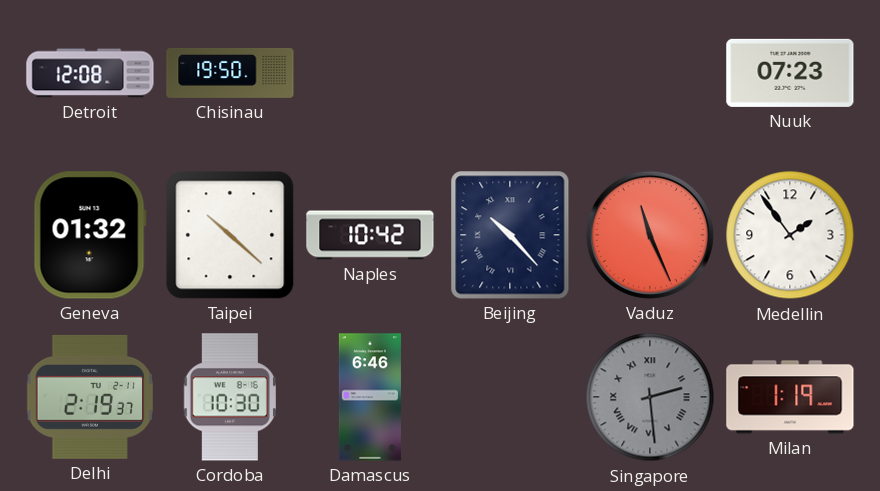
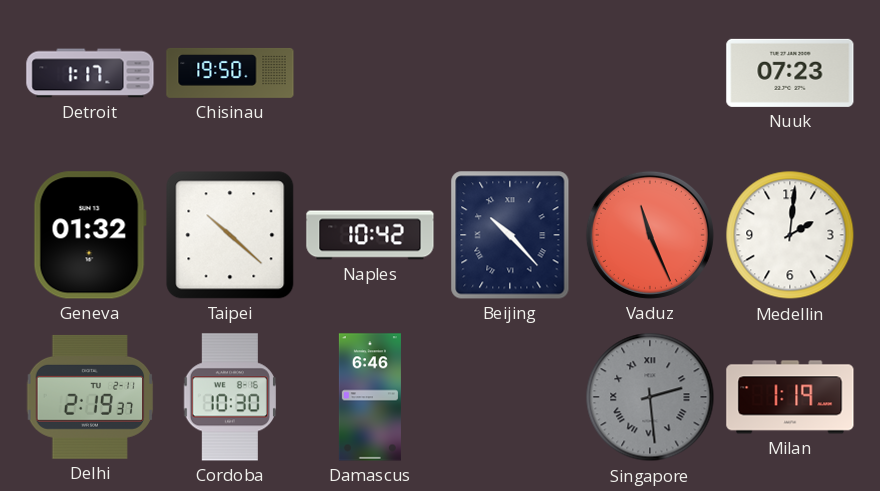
Detroit: 12:08 -> 1:17
Medellin: 1:54 -> 2:01
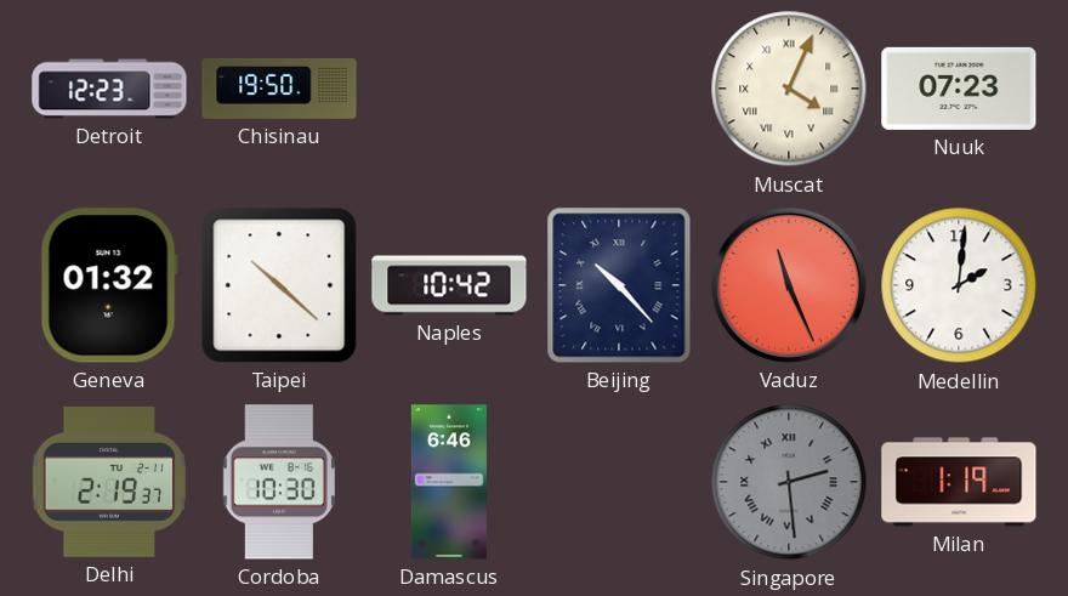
Detroit: 1:17 -> 12:23
Muscat: none -> 4:04
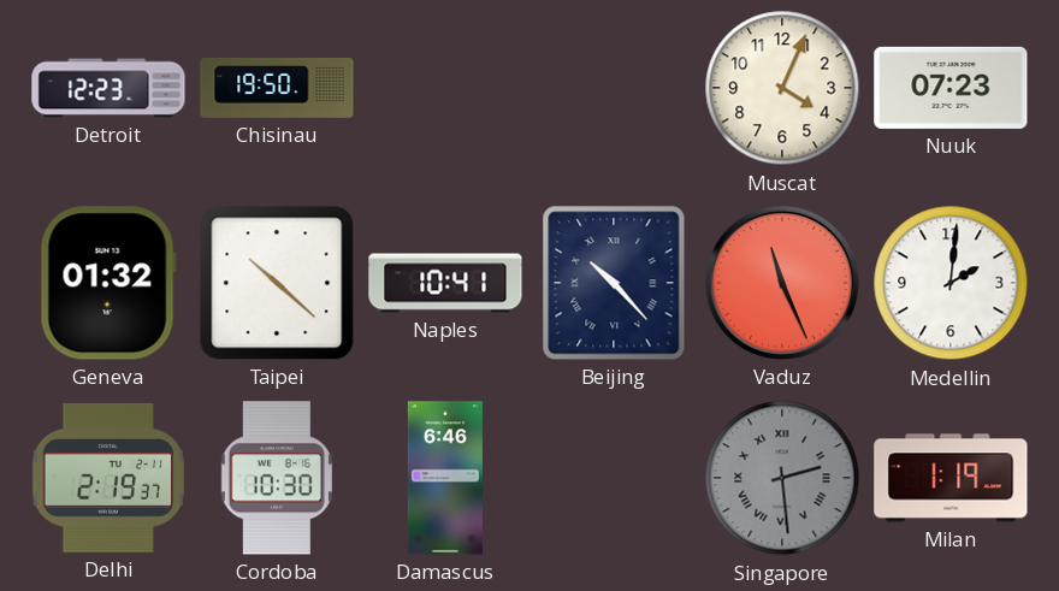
Muscat numerals: Roman -> Arabic
Naples: 10:42 -> 10:41
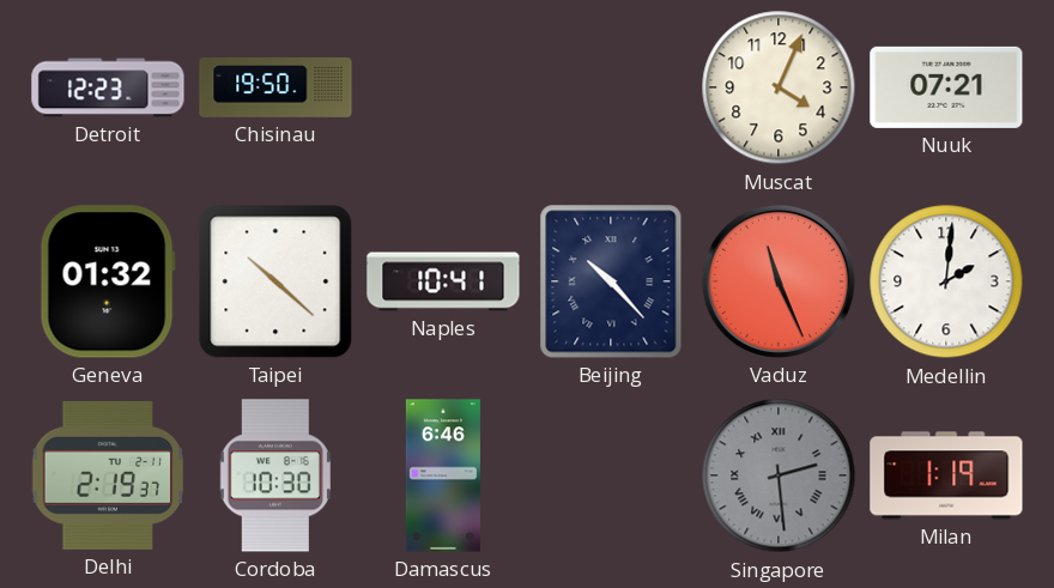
Nuuk: 07:23 -> 07:21
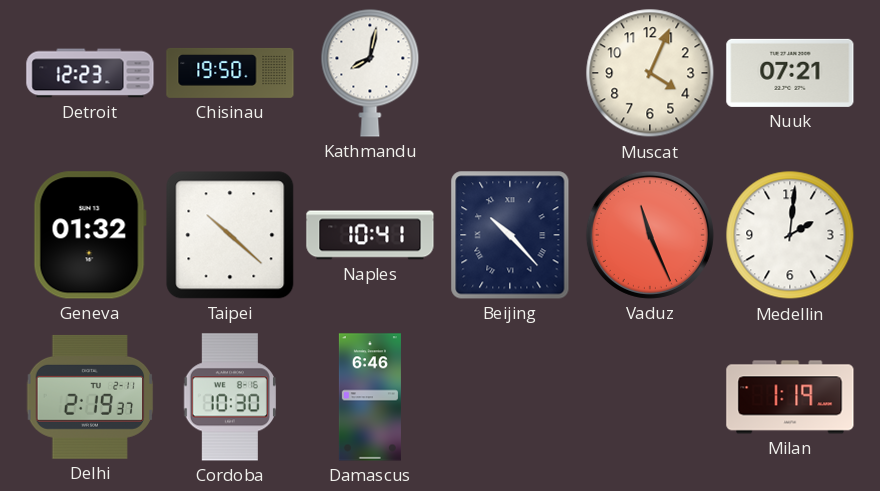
Kathmandu: none -> 8:02
Singapore: 2:29 -> none
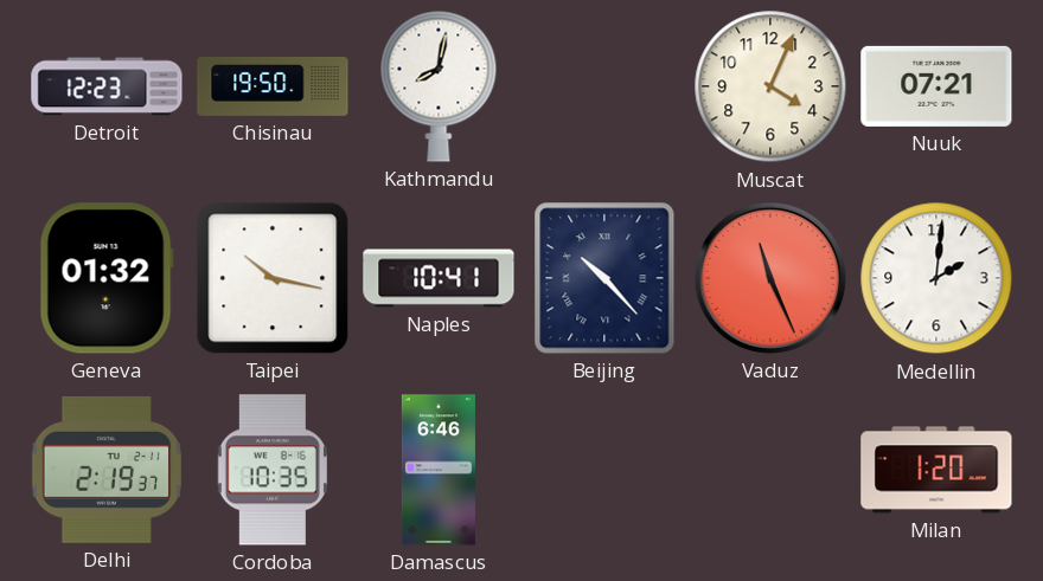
Taipei: 10:22 -> 10:17
Cordoba: 10:30 -> 10:35
Milan: 1:19 -> 1:20
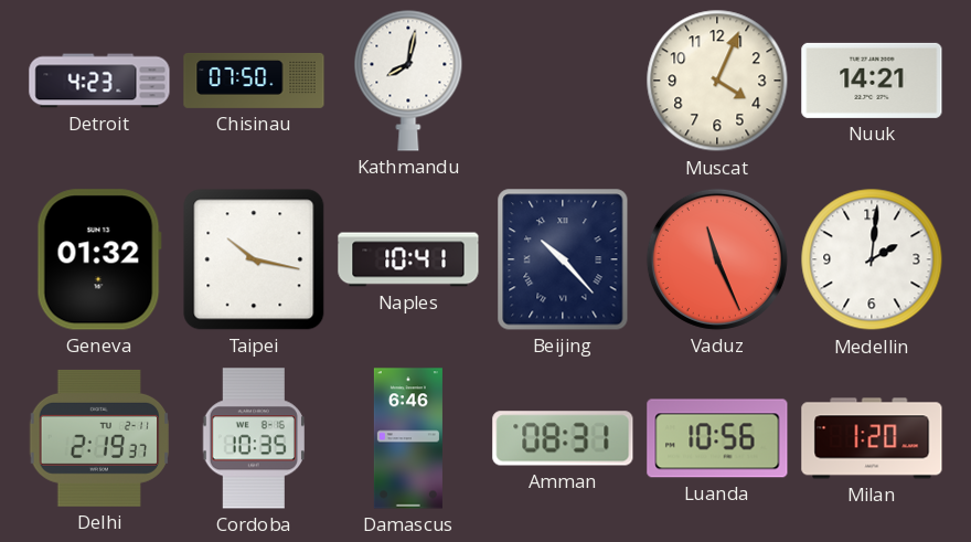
Detroit: 12:23 -> 4:23
Chisinau: 19:50 -> 07:50
Nuuk: 07:21 -> 14:21
Amman: none -> 08:31
Luanda: none -> 10:56
